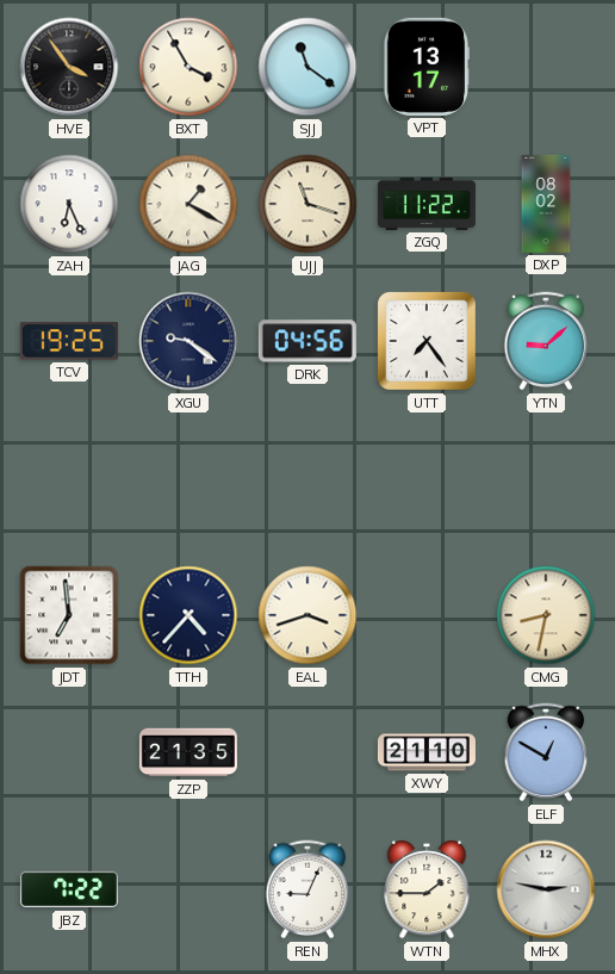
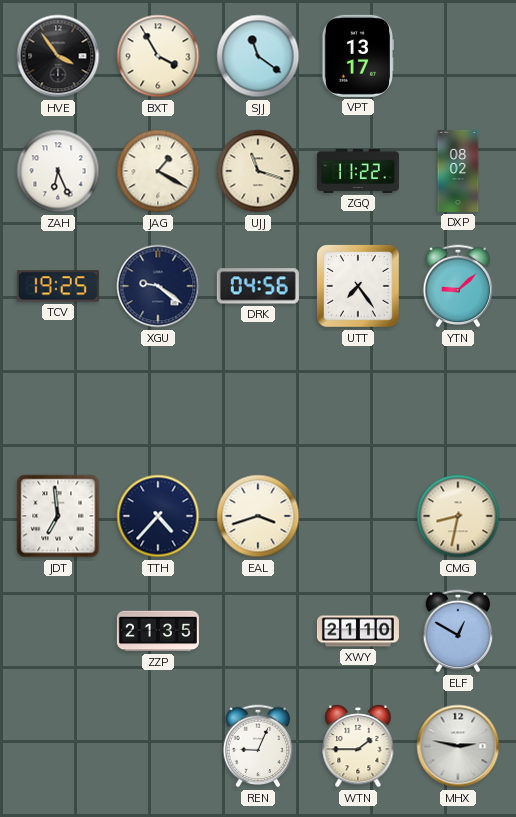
JBZ: 7:22 -> none
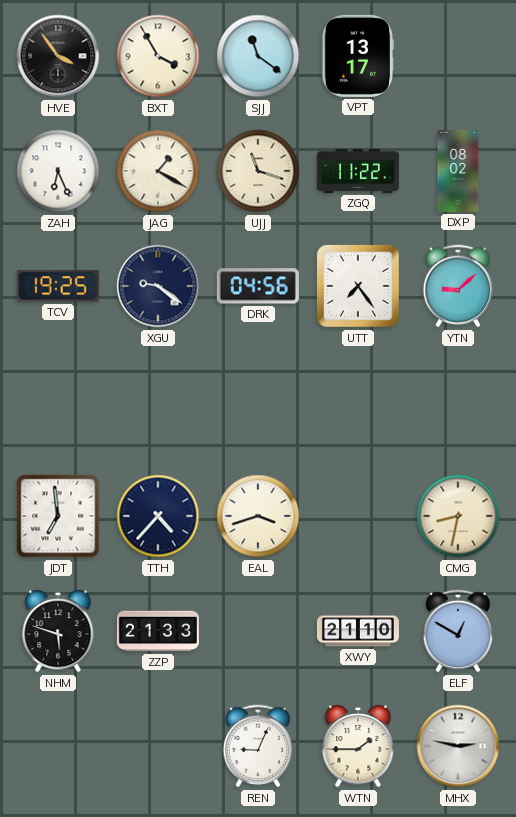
NHM: none -> 5:48
ZZP: 21:35 -> 21:33
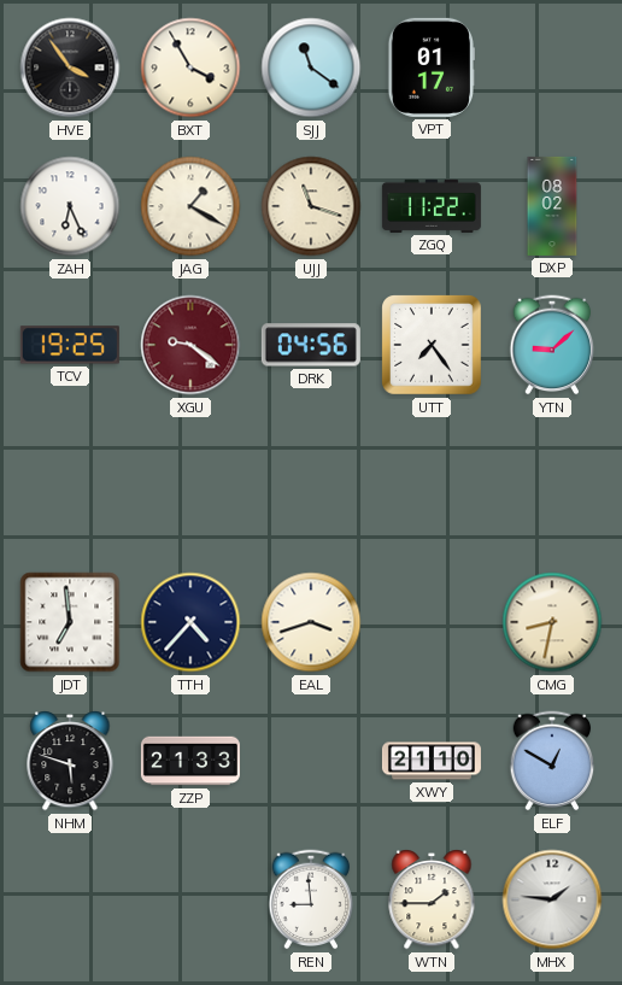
VPT: 13:17 -> 01:17
XGU dial: navy -> burgundy
REN: 9:04 -> 8:59
MHX: 2:47 -> 1:46
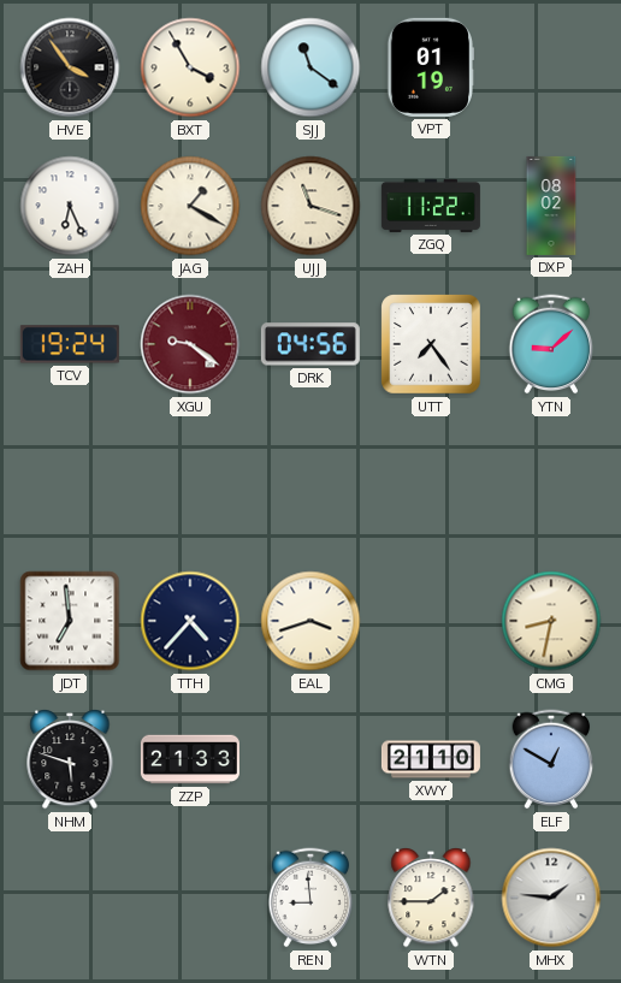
VPT: 01:17 -> 01:19
TCV: 19:25 -> 19:24
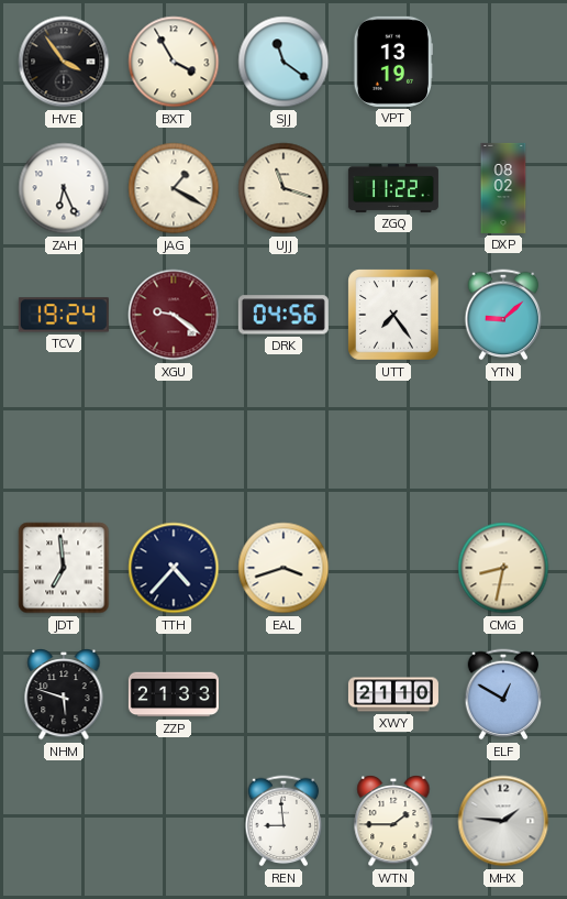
VPT: 01:19 -> 13:19
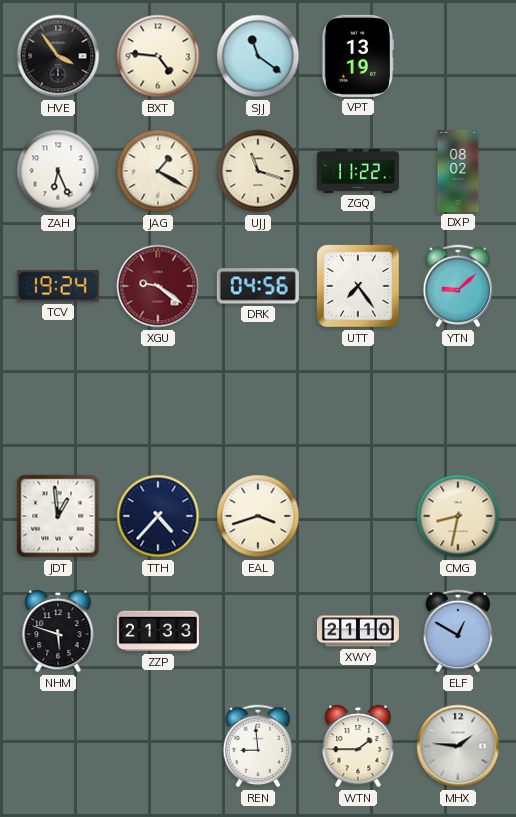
BXT: 3:55 -> 4:46
JDT: 6:59 -> 12:59
